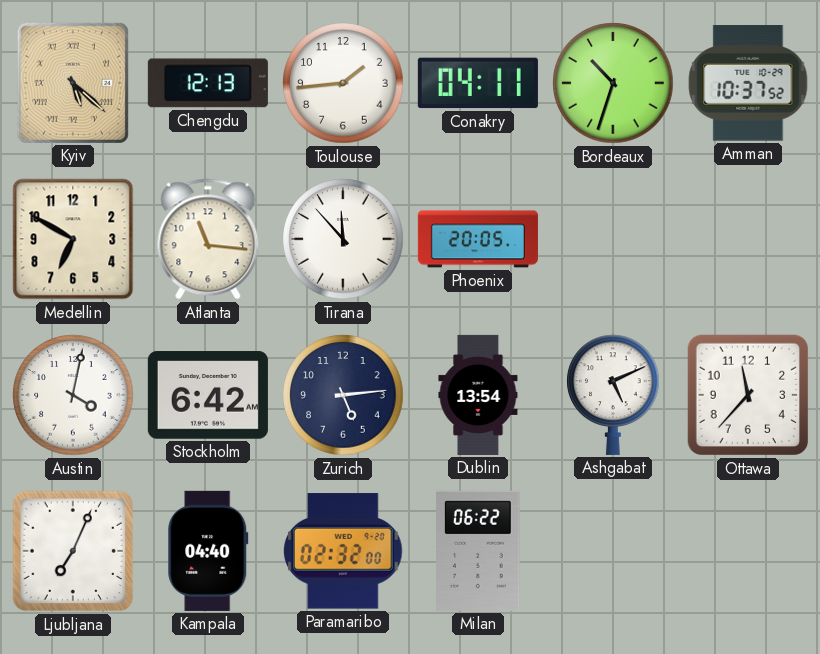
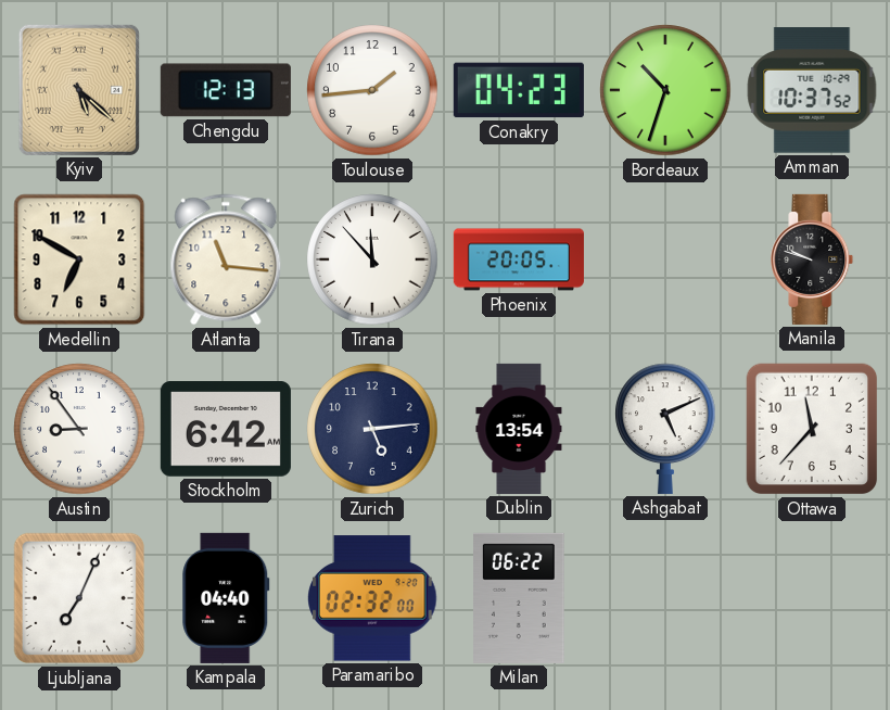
Conakry: 04:11 -> 04:23
Manila: none -> 9:48
Austin: 4:02 -> 8:54
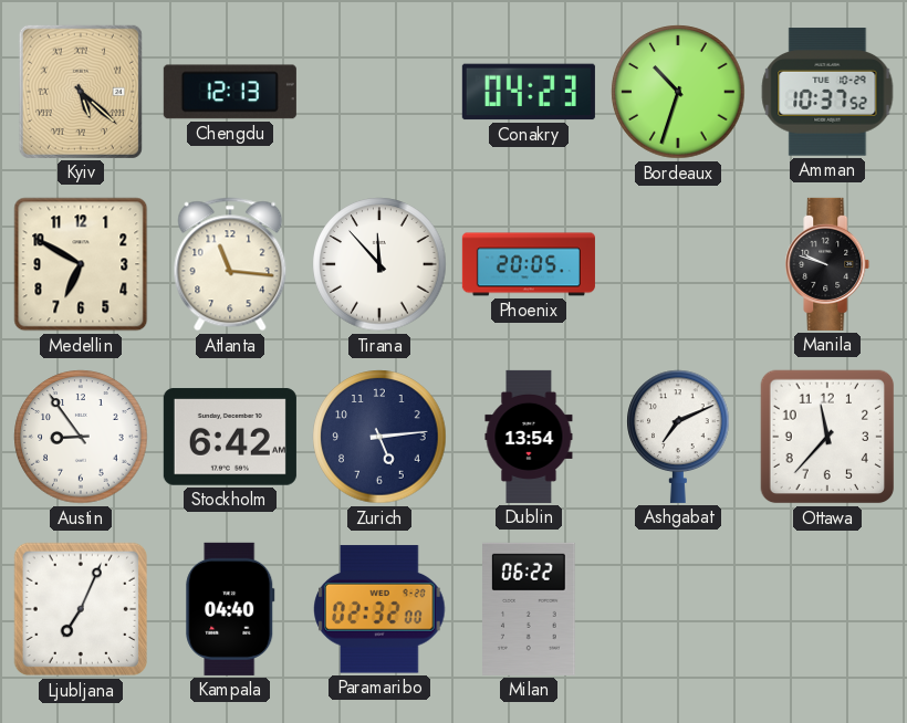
Toulouse: 1:44 -> none
Ashgabat: 5:11 -> 7:11
